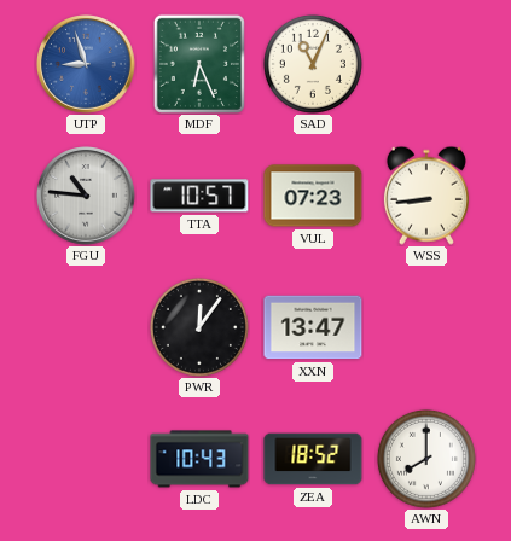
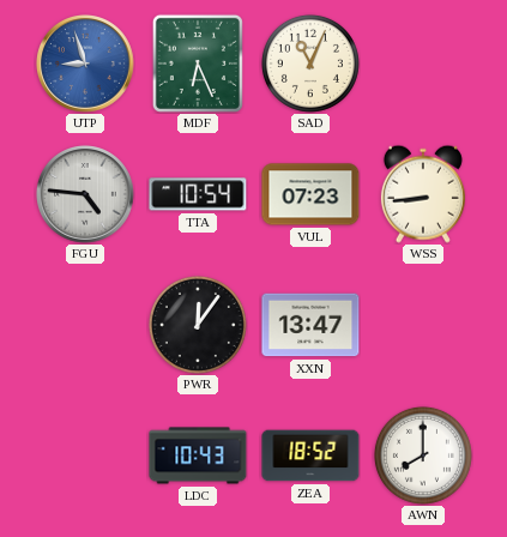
FGU: 10:46 -> 4:46
TTA: 10:57 -> 10:54
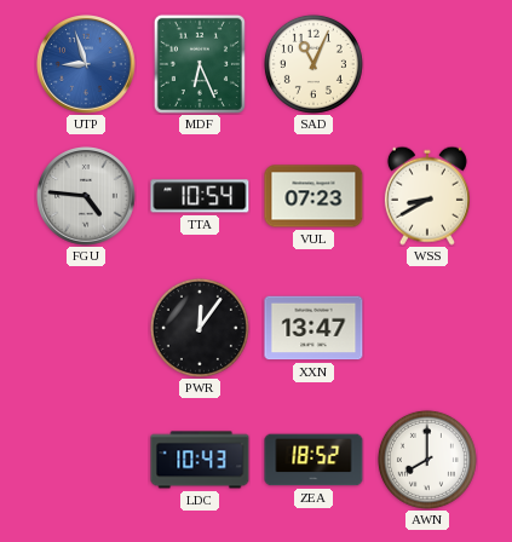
WSS: 8:44 -> 8:40
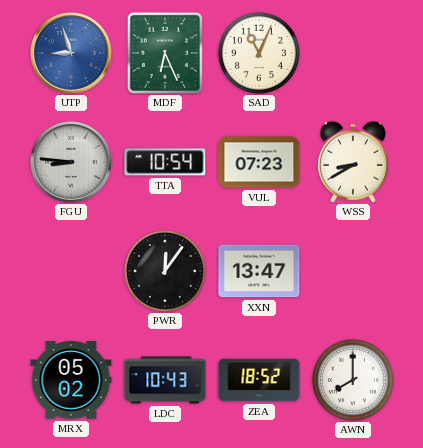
FGU: 4:46 -> 8:46
MRX: none -> 05:02
